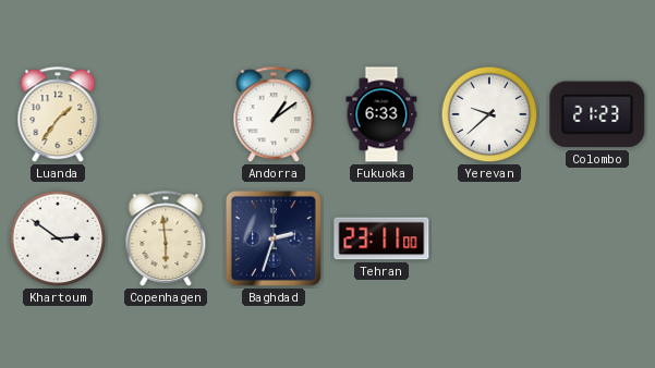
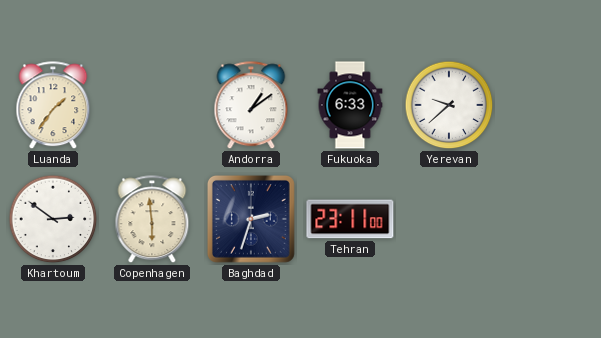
Colombo: 21:23 -> none
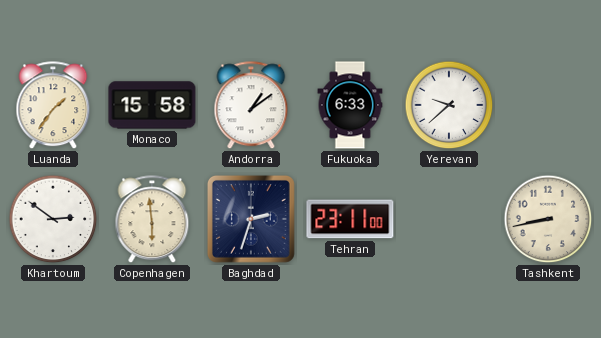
Monaco: none -> 15:58
Tashkent: none -> 8:43
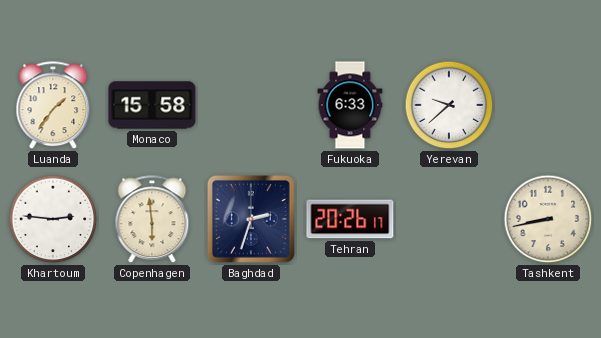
Andorra: 1:09 -> none
Khartoum: 2:51 -> 2:46
Tehran: 23:11 -> 20:26
